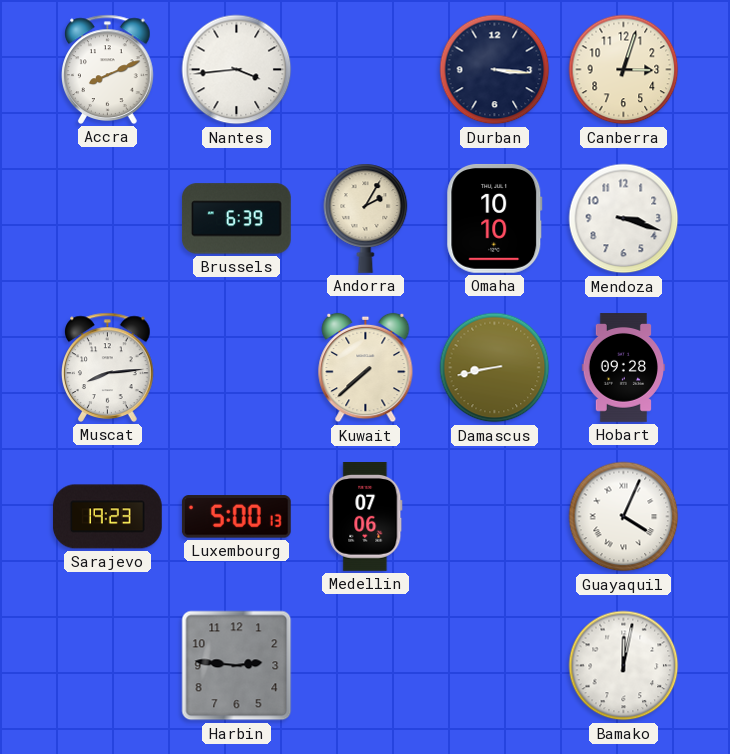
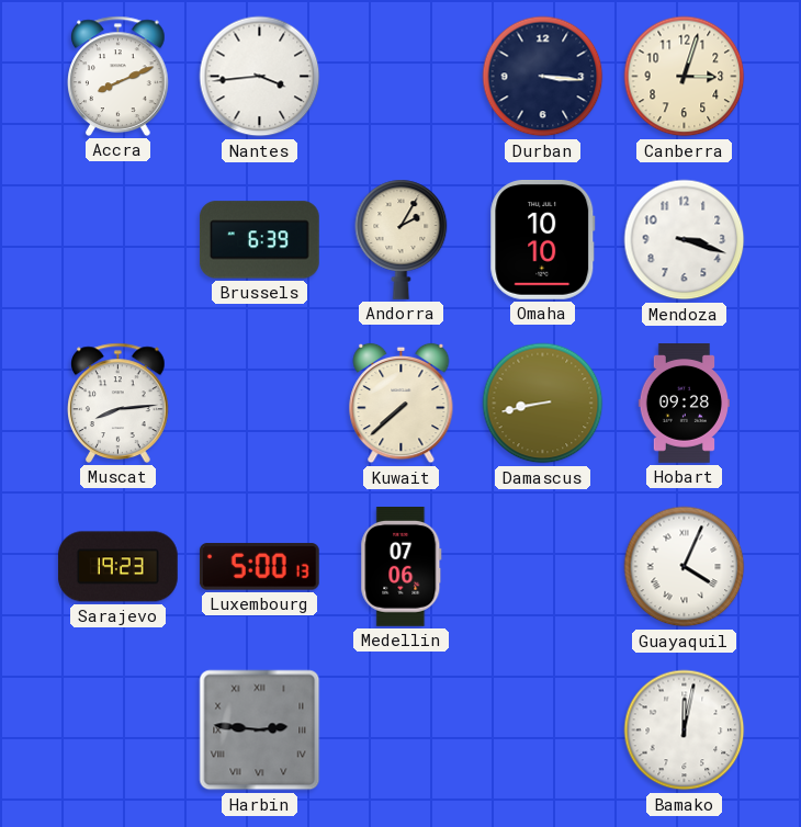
Harbin numerals: Arabic -> Roman
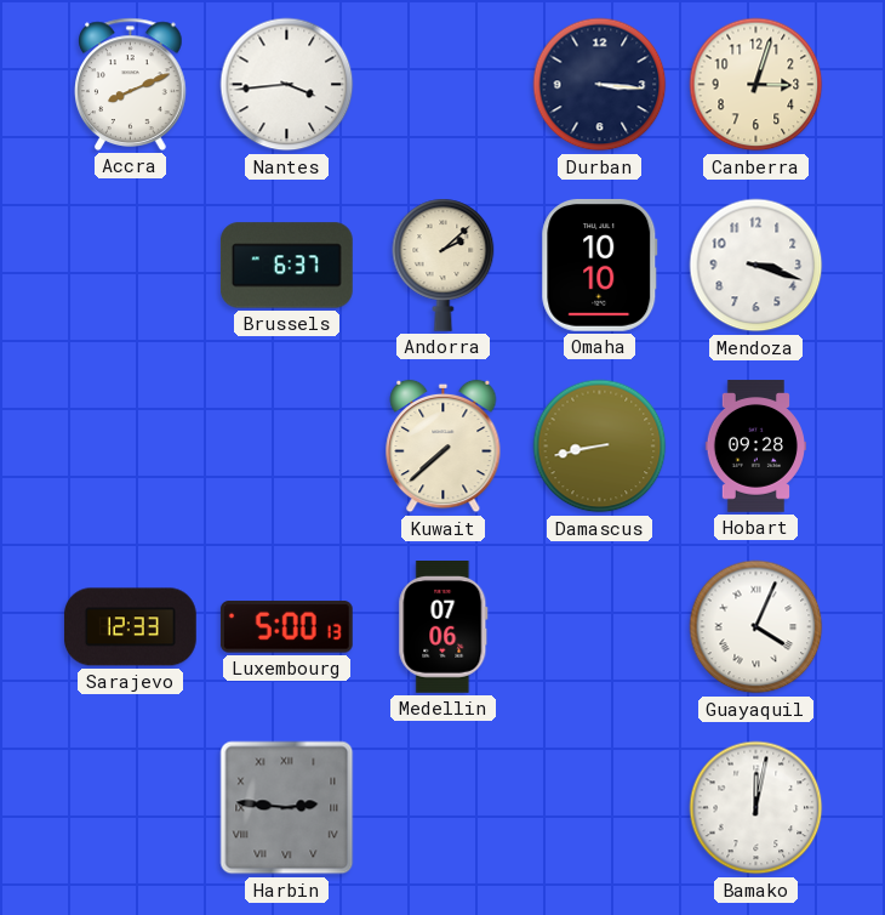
Brussels: 6:39 -> 6:37
Andorra: 2:05 -> 2:08
Muscat: 8:14 -> none
Sarajevo: 19:23 -> 12:33
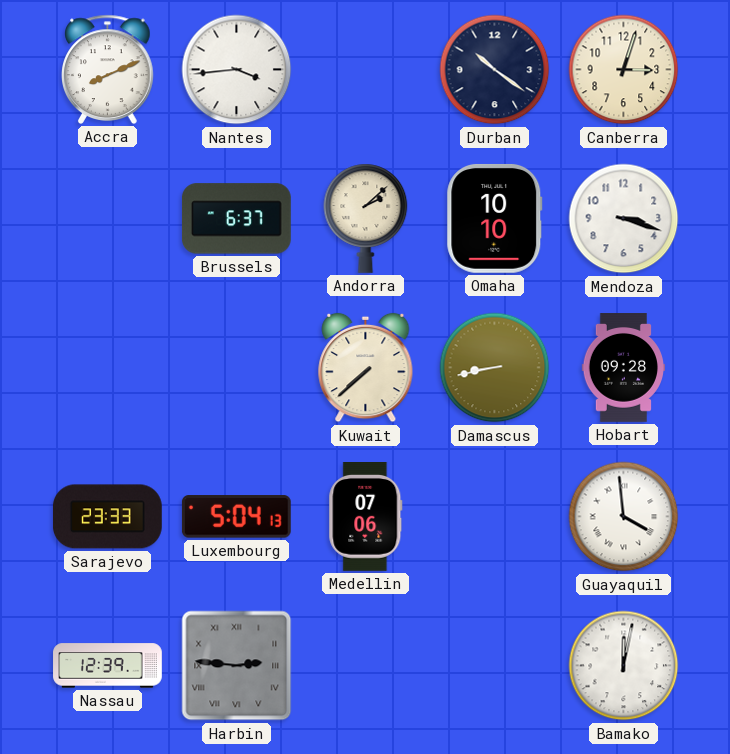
Durban: 3:16 -> 10:21
Sarajevo: 12:33 -> 23:33
Luxembourg: 5:00 -> 5:04
Guayaquil: 4:04 -> 3:59
Nassau: none -> 12:39
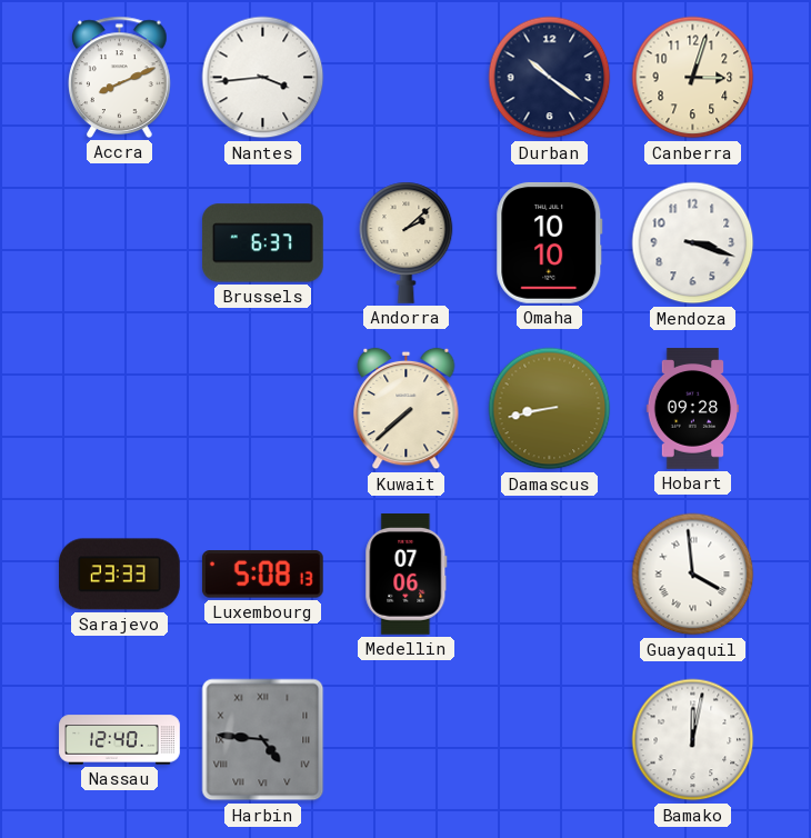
Luxembourg: 5:04 -> 5:08
Nassau: 12:39 -> 12:40
Harbin: 2:46 -> 4:46
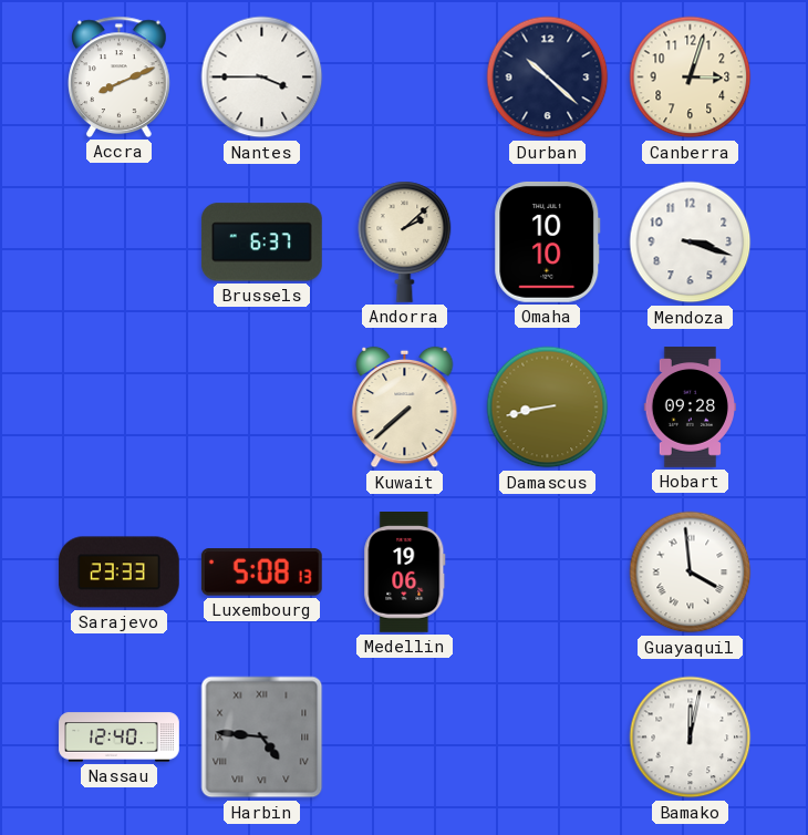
Nantes: 3:44 -> 3:45
Durban: 10:21 -> 10:22
Medellin: 07:06 -> 19:06
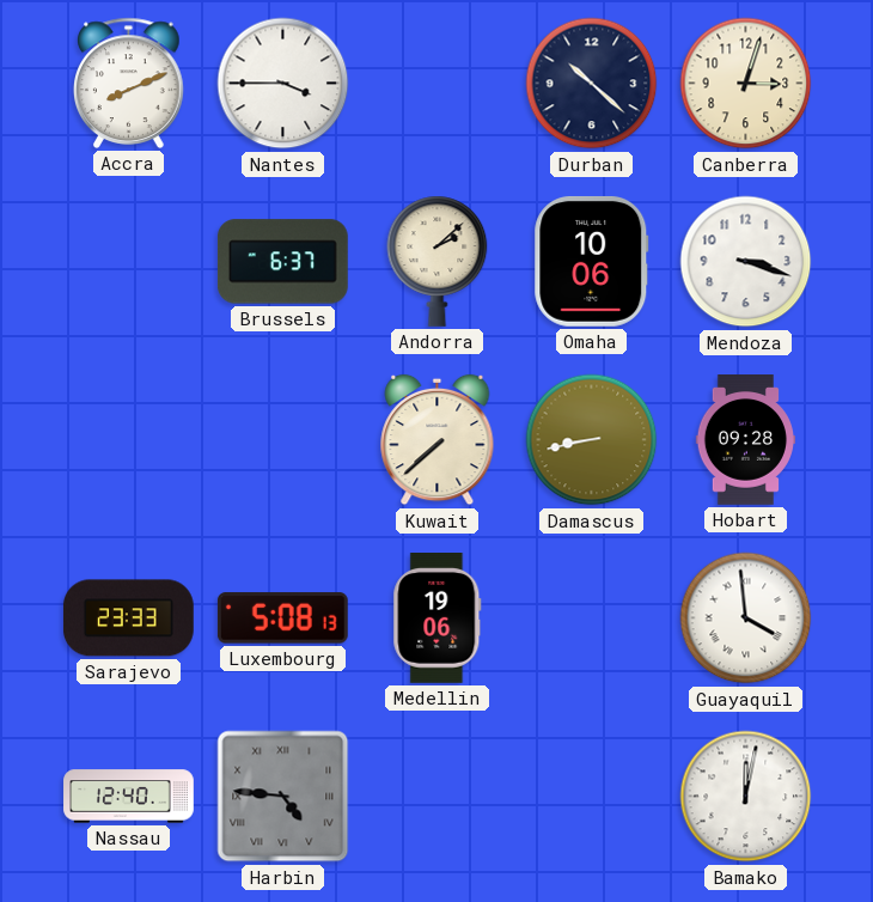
Omaha: 10:10 -> 10:06
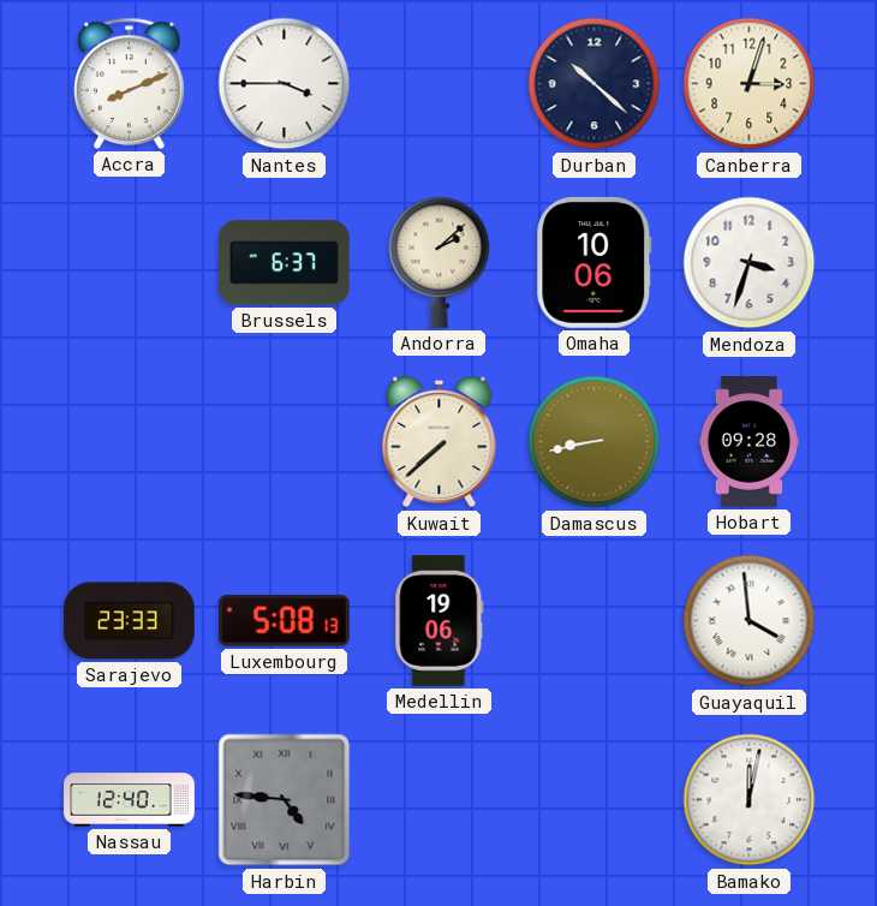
Mendoza: 3:18 -> 3:33
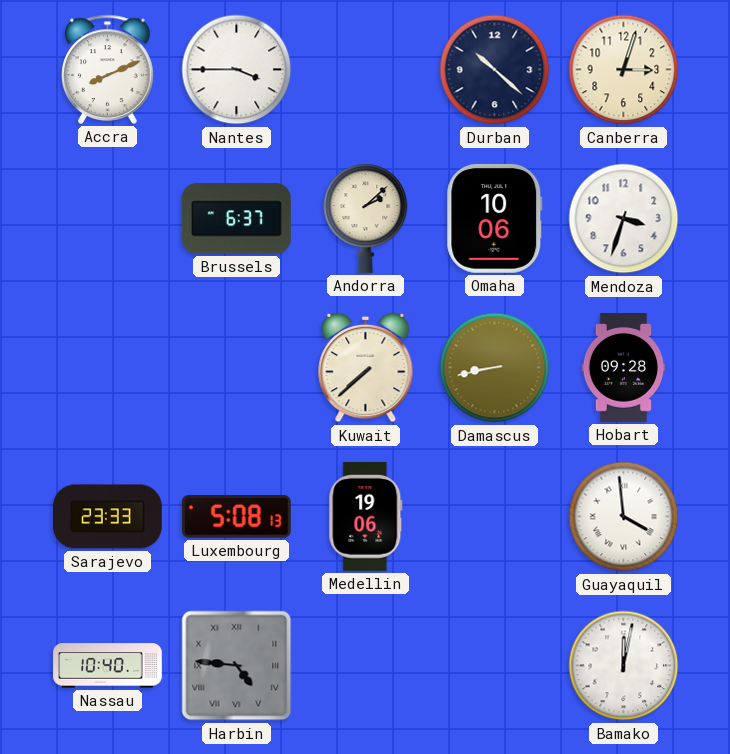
Nassau: 12:40 -> 10:40
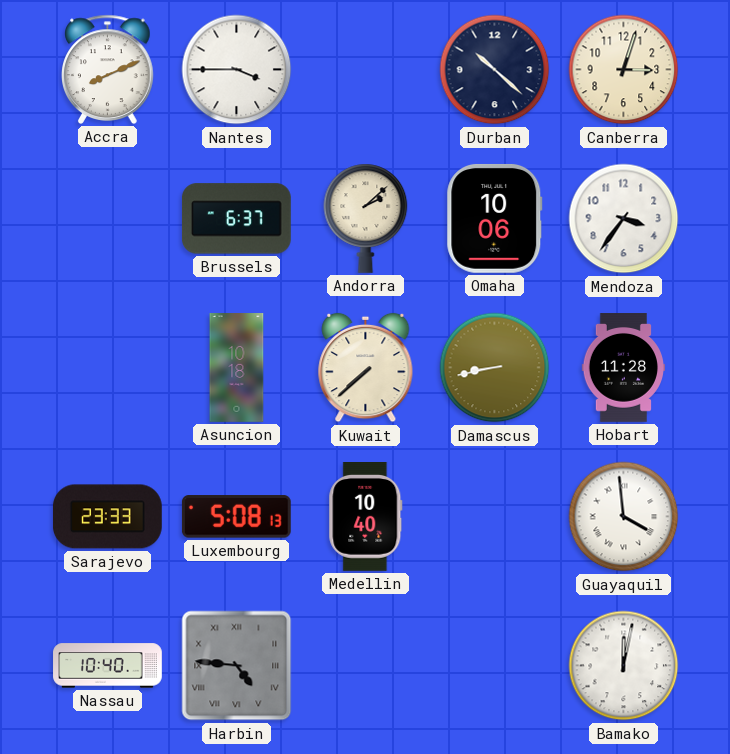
Mendoza: 3:33 -> 3:36
Asuncion: none -> 10:18
Hobart: 09:28 -> 11:28
Medellin: 19:06 -> 10:40
